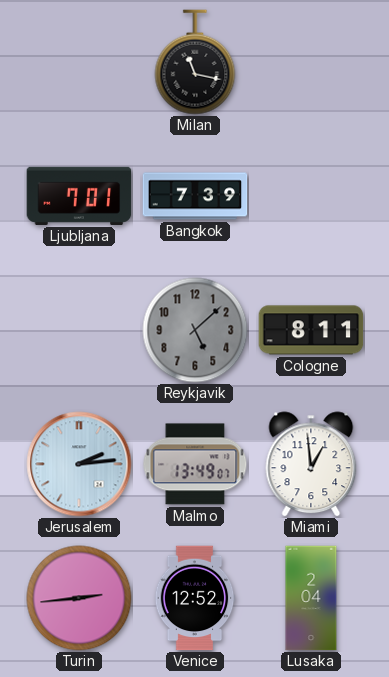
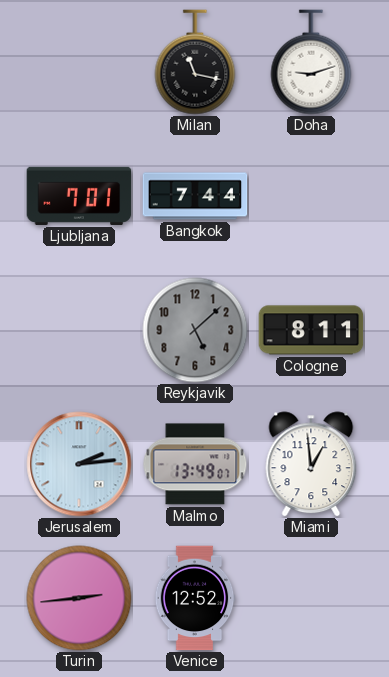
Doha: none -> 9:12
Bangkok: 7:39 -> 7:44
Lusaka: 2:04 -> none
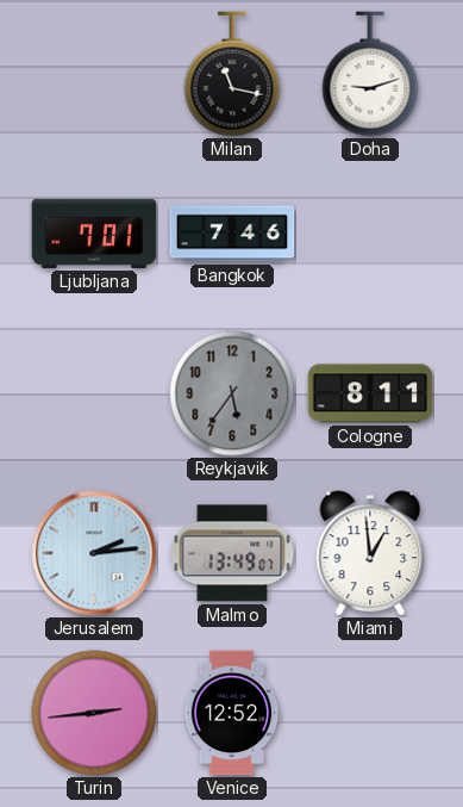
Bangkok: 7:44 -> 7:46
Reykjavik: 5:08 -> 5:36
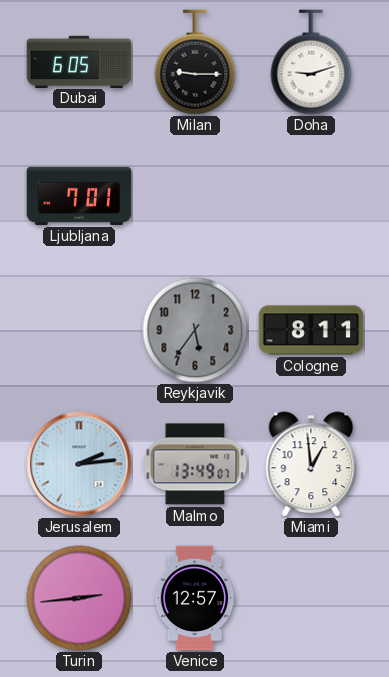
Dubai: none -> 6:05
Milan: 11:17 -> 9:15
Bangkok: 7:46 -> none
Venice: 12:52 -> 12:57
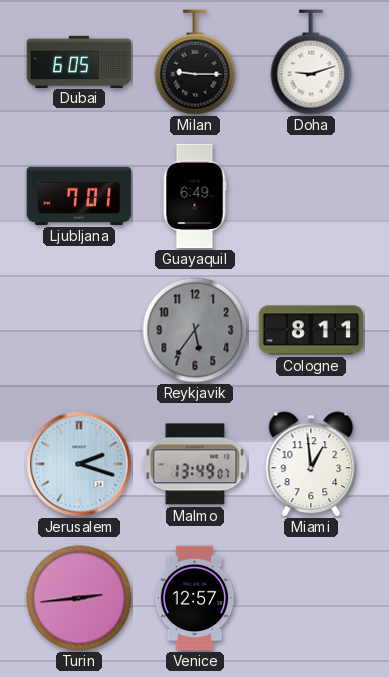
Guayaquil: none -> 6:49
Jerusalem: 2:14 -> 2:18
